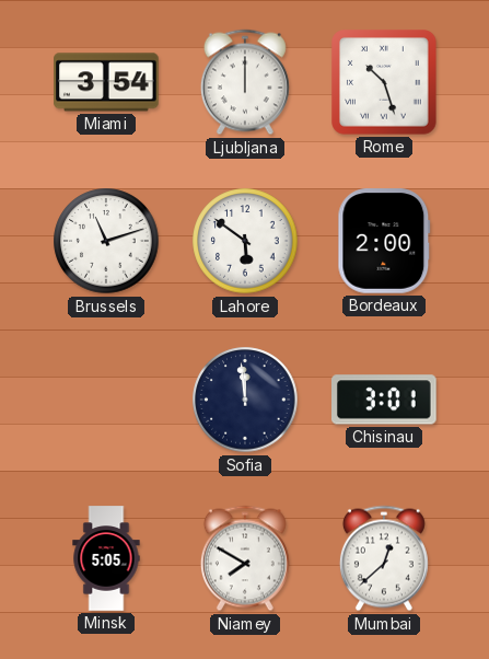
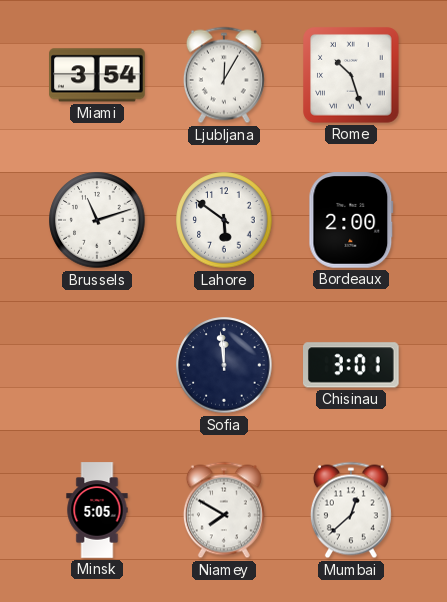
Ljubljana: 12:00 -> 12:05
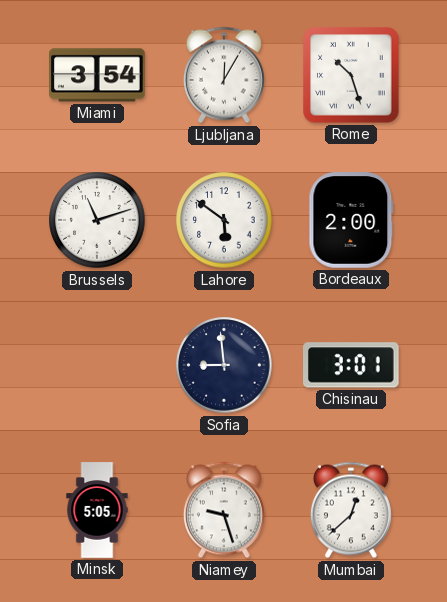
Sofia: 11:59 -> 8:59
Niamey: 7:50 -> 9:27
